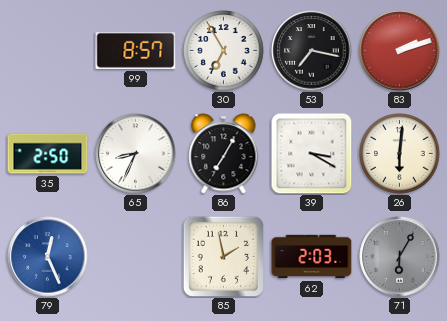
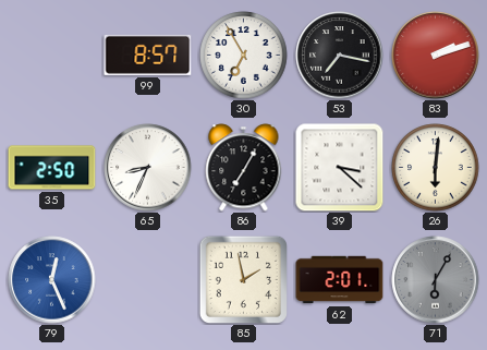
39: 3:20 -> 3:22
62: 2:03 -> 2:01
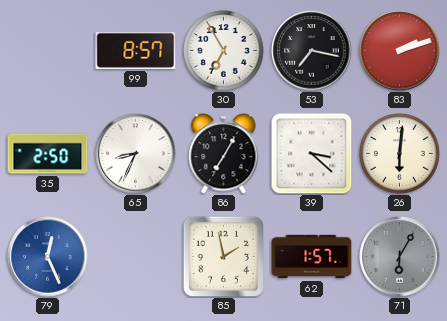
62: 2:01 -> 1:57
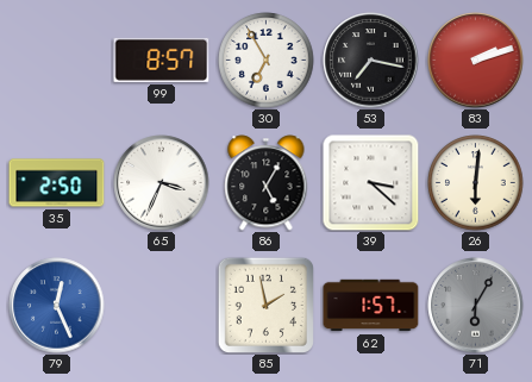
65: 8:34 -> 3:34
86: 7:05 -> 5:05
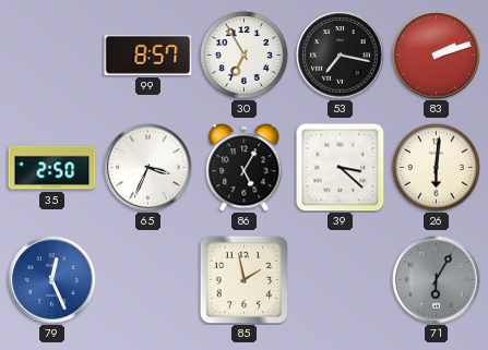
62: 1:57 -> none
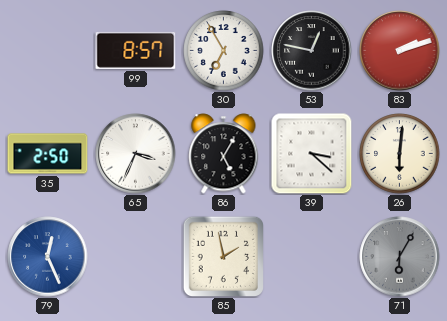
53: 7:17 -> 12:47
